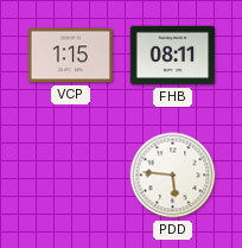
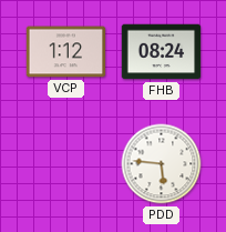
VCP: 1:15 -> 1:12
FHB: 08:11 -> 08:24
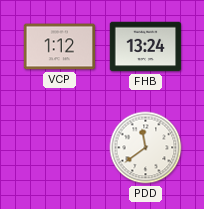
FHB: 08:24 -> 13:24
PDD: 5:46 -> 11:39
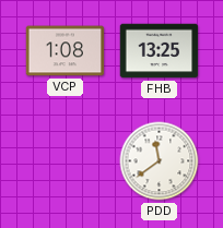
VCP: 1:12 -> 1:08
FHB: 13:24 -> 13:25
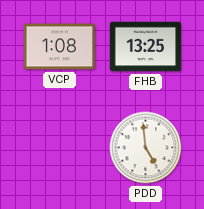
PDD: 11:39 -> 4:59
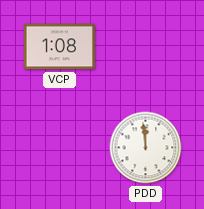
FHB: 13:25 -> none
PDD: 4:59 -> 11:59
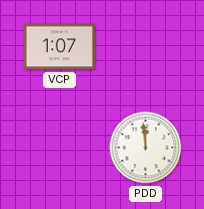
VCP: 1:08 -> 1:07
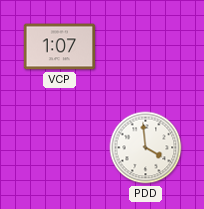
PDD: 11:59 -> 3:59
